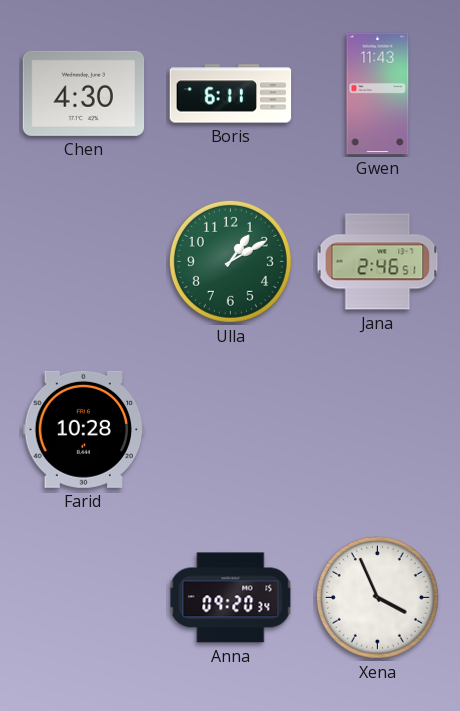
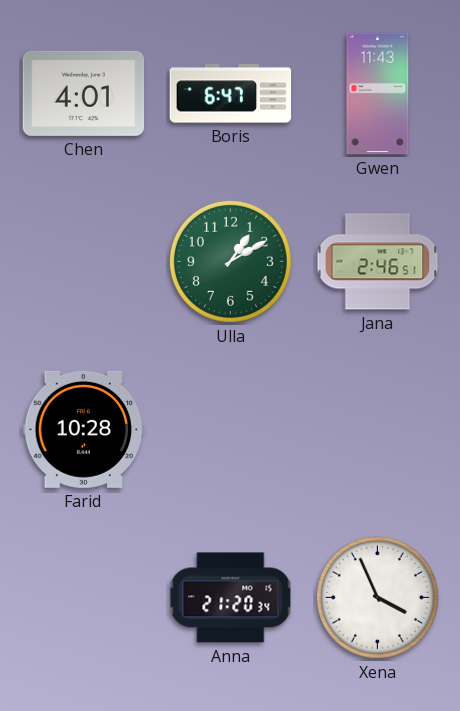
Chen: 4:30 -> 4:01
Boris: 6:11 -> 6:47
Anna: 09:20 -> 21:20
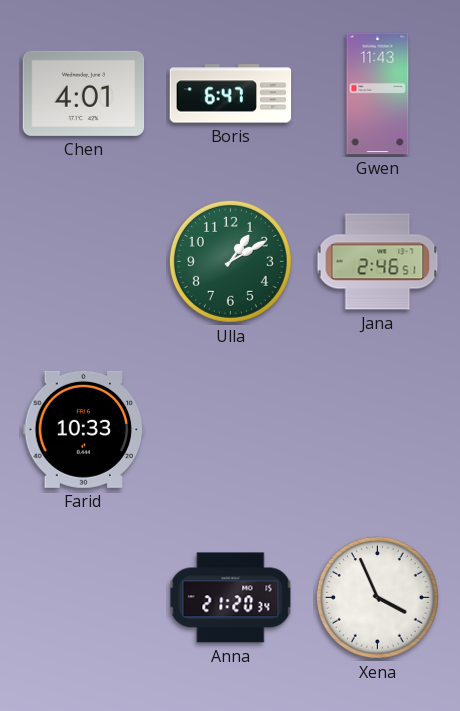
Farid: 10:28 -> 10:33
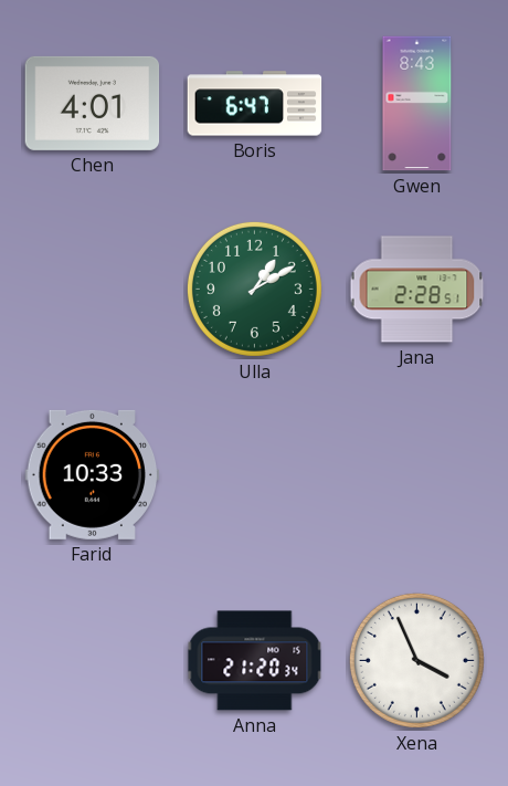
Gwen: 11:43 -> 8:43
Jana: 2:46 -> 2:28
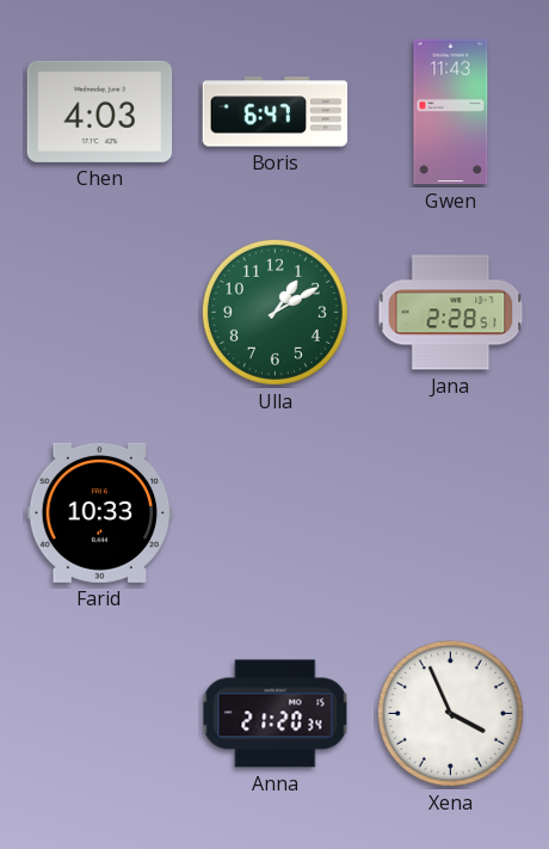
Chen: 4:01 -> 4:03
Gwen: 8:43 -> 11:43
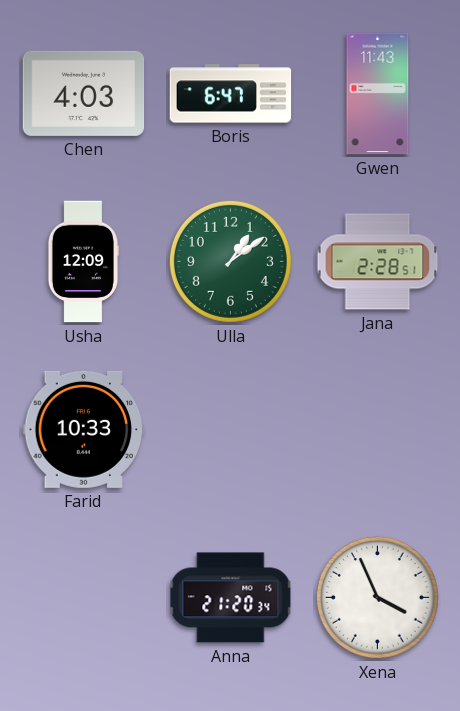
Usha: none -> 12:09
Ulla: 1:10 -> 1:09
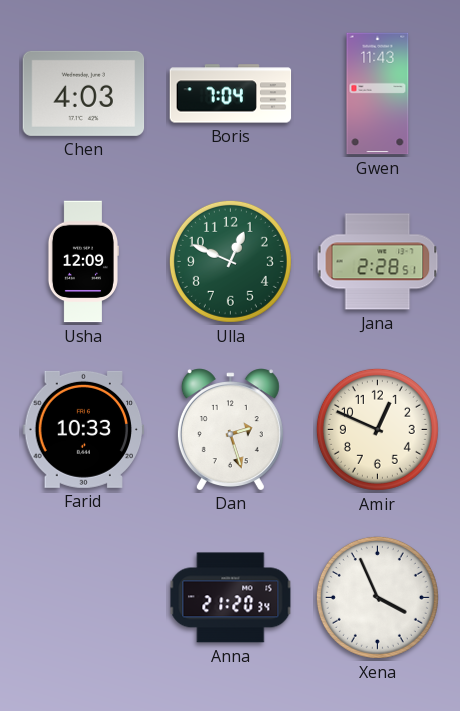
Boris: 6:47 -> 7:04
Ulla: 1:09 -> 12:49
Dan: none -> 2:27
Amir: none -> 12:49
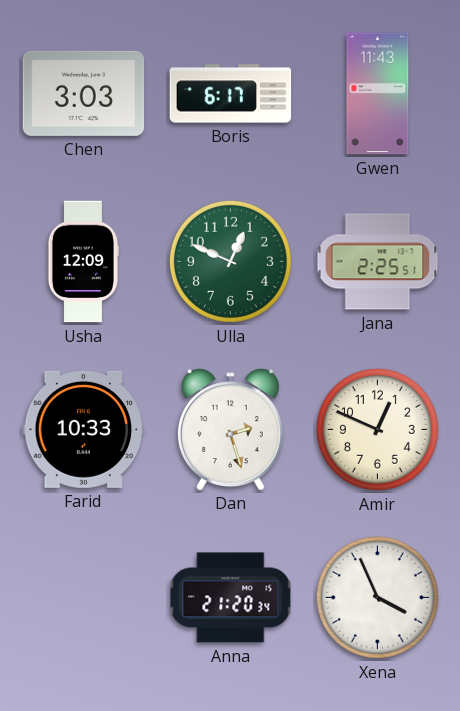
Chen: 4:03 -> 3:03
Boris: 7:04 -> 6:17
Jana: 2:28 -> 2:25
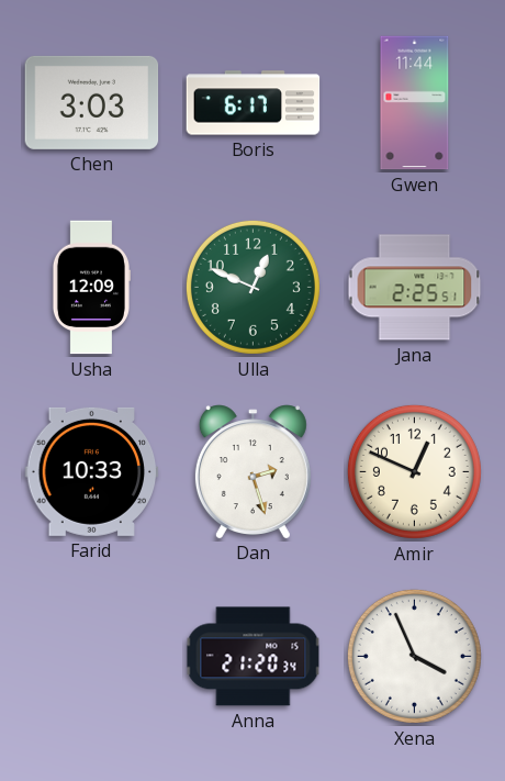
Gwen: 11:43 -> 11:44
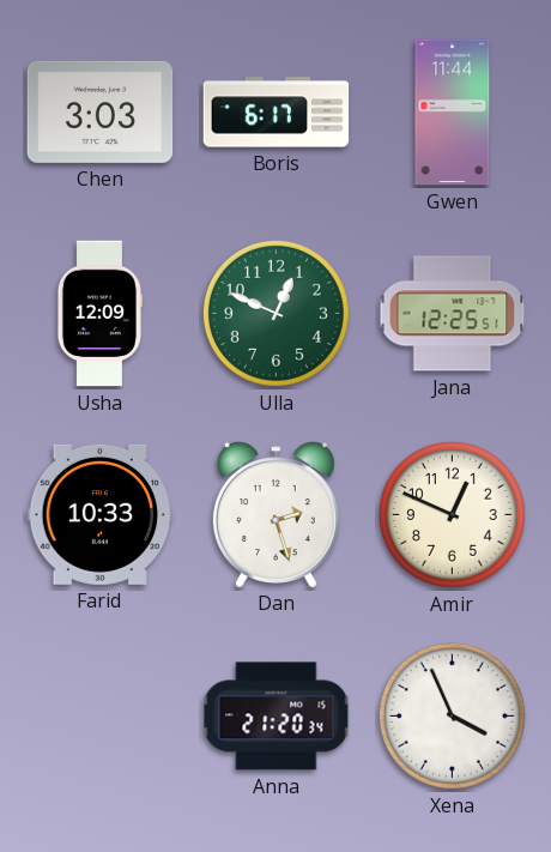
Jana: 2:25 -> 12:25
